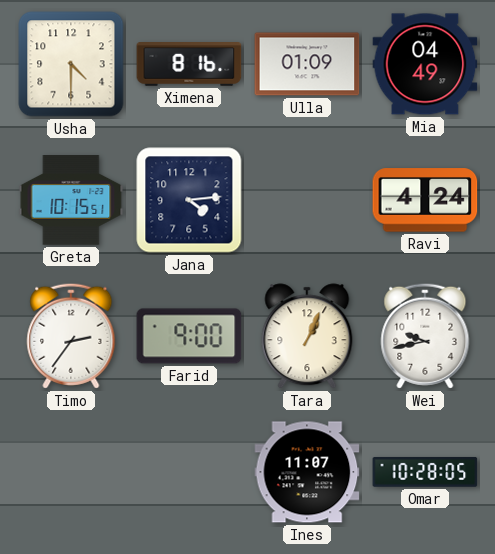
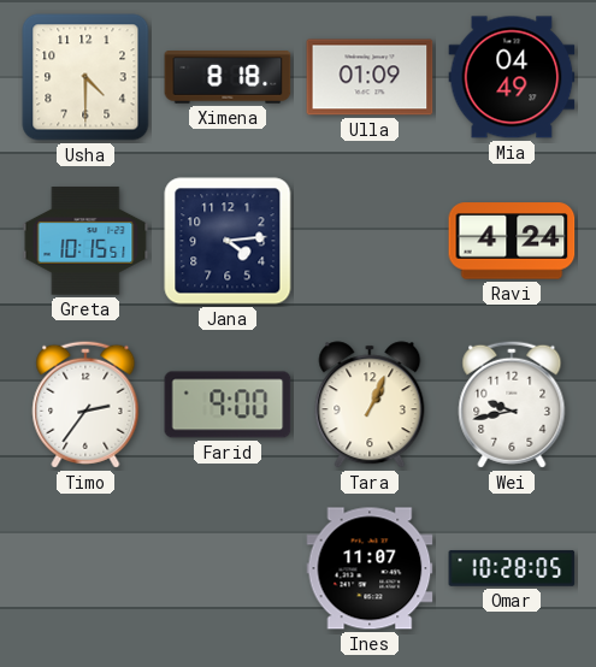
Ximena: 8:16 -> 8:18
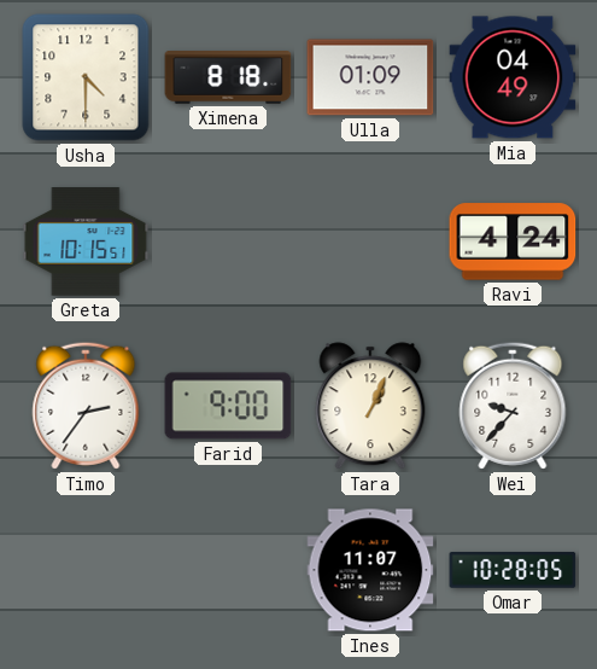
Jana: 4:14 -> none
Wei: 9:43 -> 9:37
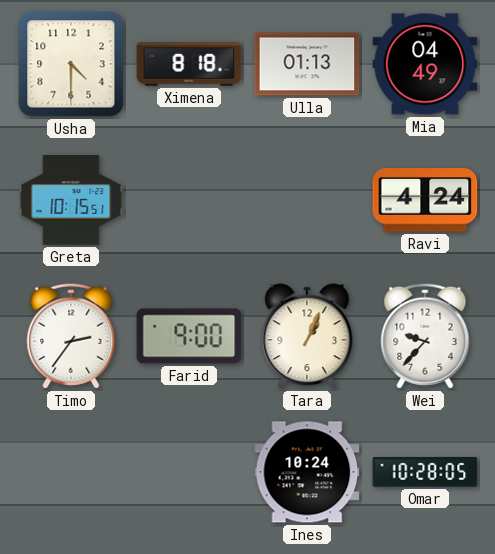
Ulla: 01:09 -> 01:13
Ines: 11:07 -> 10:24
